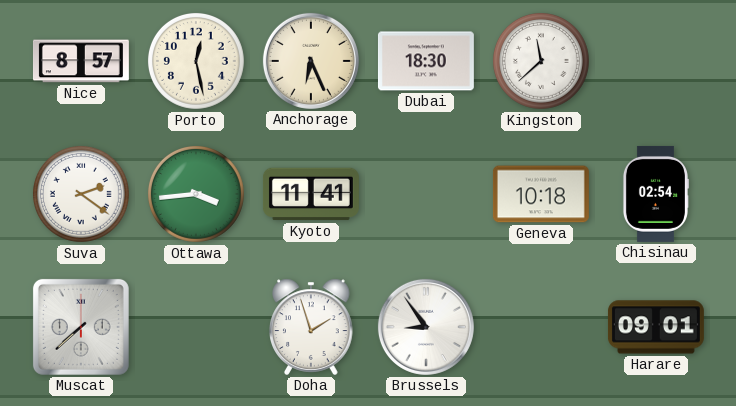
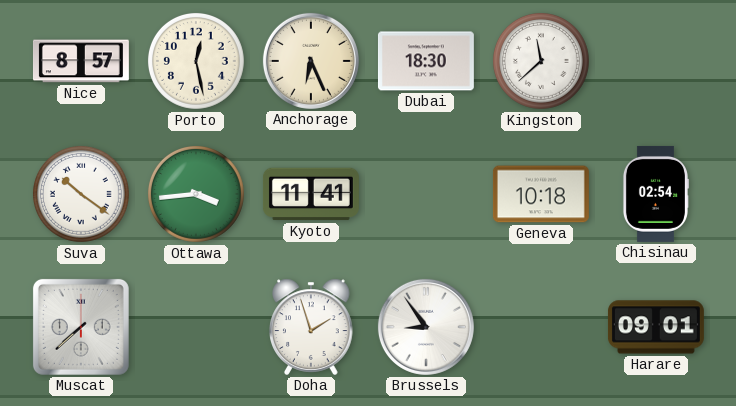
Suva: 2:21 -> 10:21
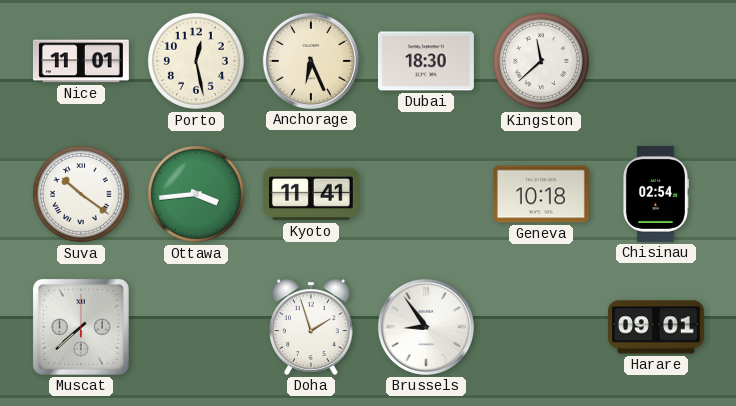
Nice: 8:57 -> 11:01
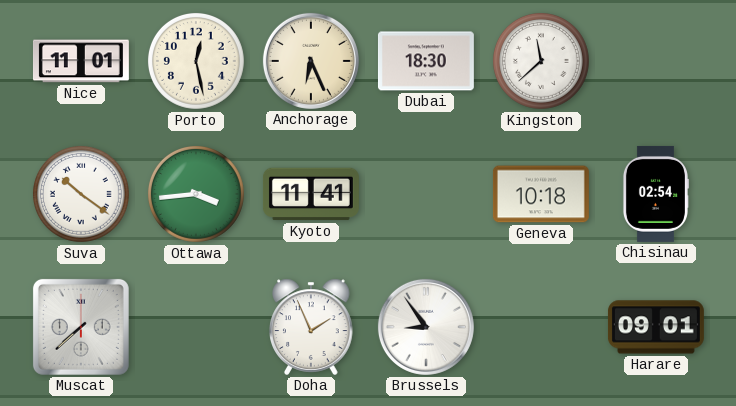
Doha: 1:57 -> 1:56
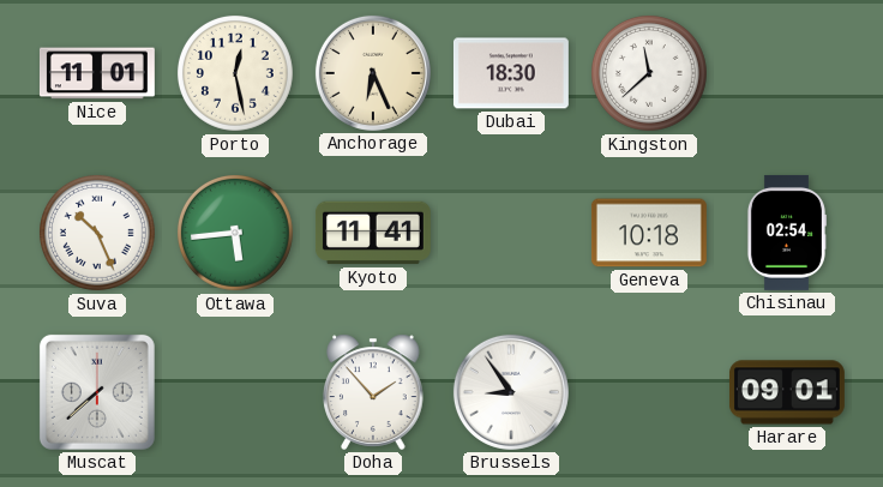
Suva: 10:21 -> 10:26
Ottawa: 3:44 -> 5:44
Doha: 1:56 -> 1:53
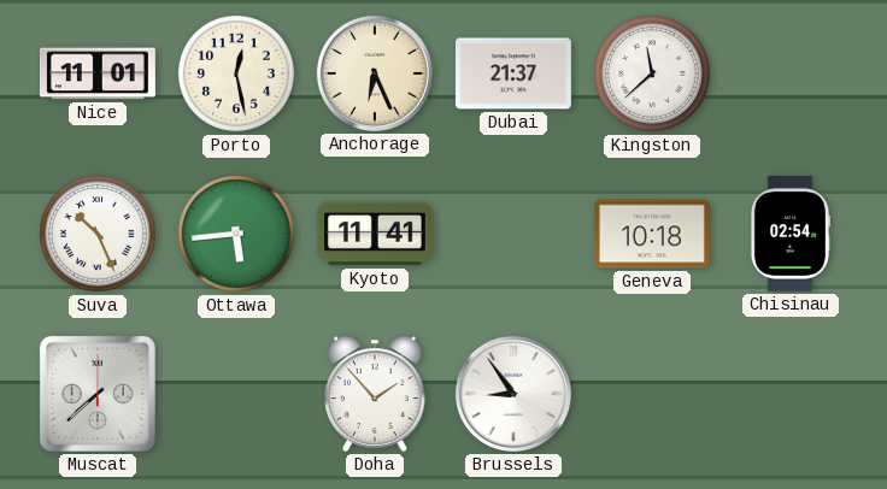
Dubai: 18:30 -> 21:37
Harare: 09:01 -> none
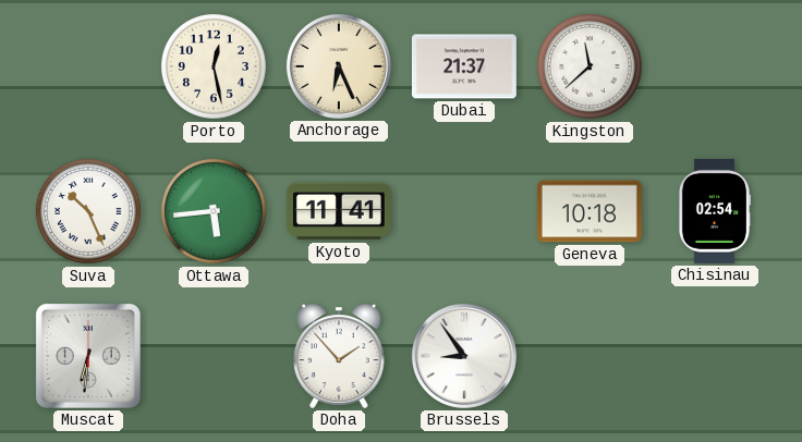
Nice: 11:01 -> none
Muscat: 7:38 -> 6:31
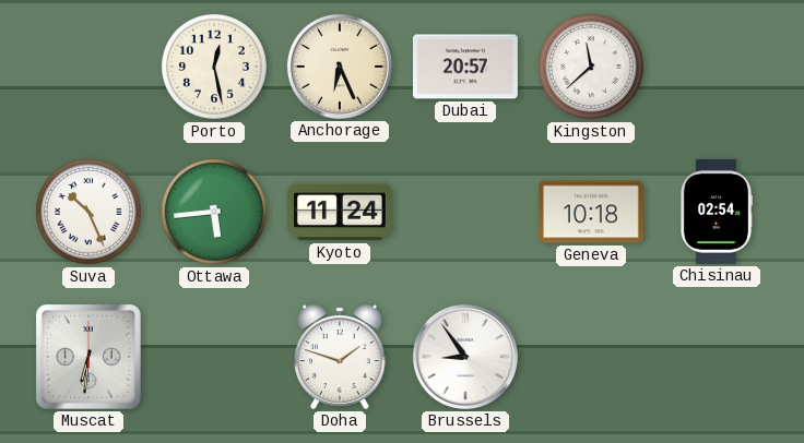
Dubai: 21:37 -> 20:57
Kyoto: 11:41 -> 11:24
Doha: 1:53 -> 1:48
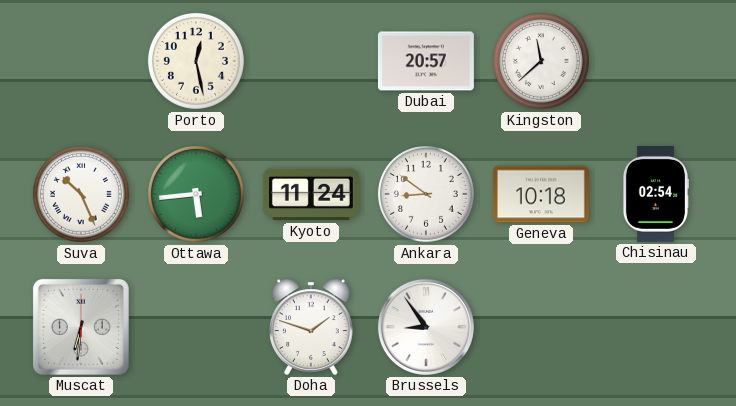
Anchorage: 6:26 -> none
Ankara: none -> 8:51
